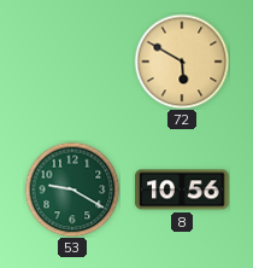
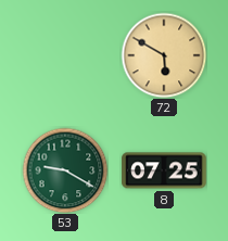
8: 10:56 -> 07:25
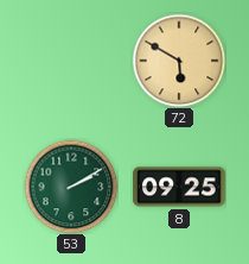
53: 9:20 -> 2:10
8: 07:25 -> 09:25
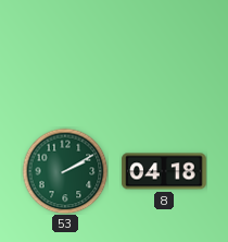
72: 5:50 -> none
8: 09:25 -> 04:18
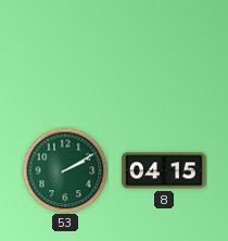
8: 04:18 -> 04:15
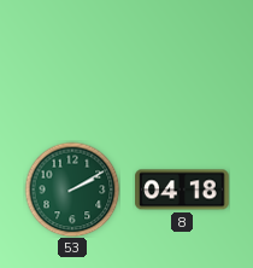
8: 04:15 -> 04:18
